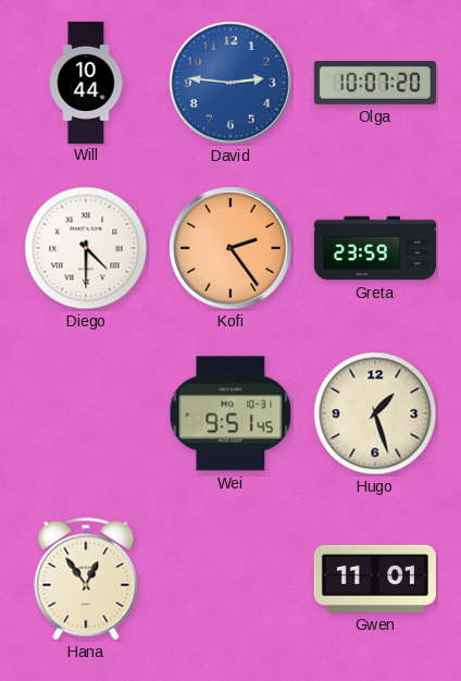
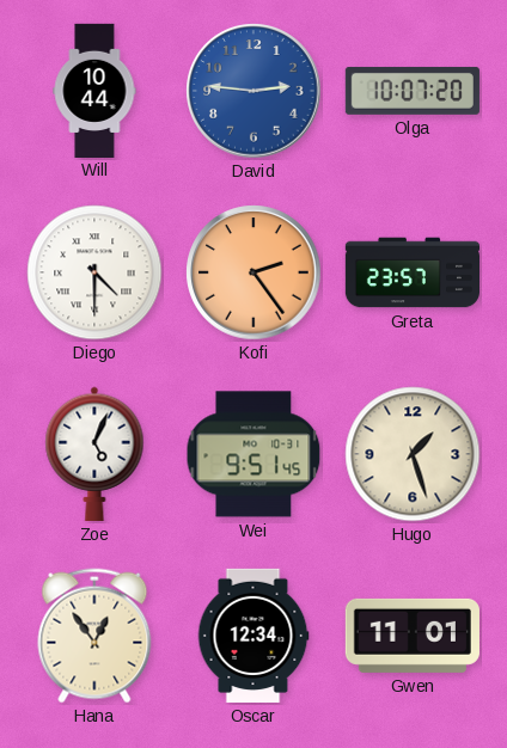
Greta: 23:59 -> 23:57
Zoe: none -> 5:04
Oscar: none -> 12:34
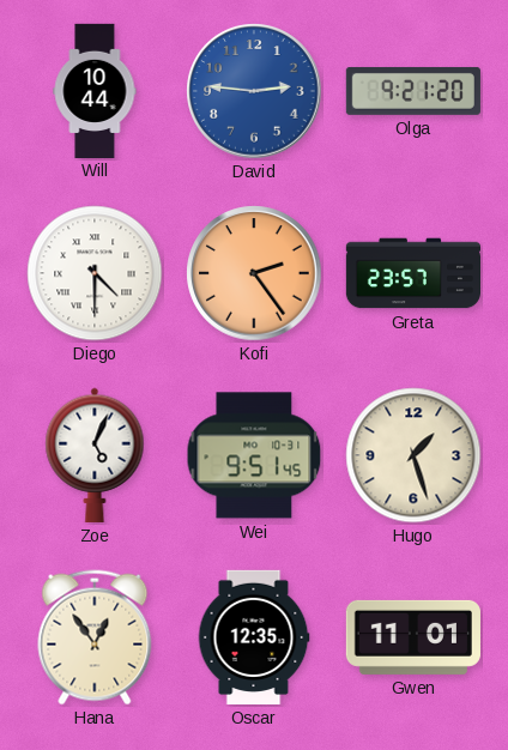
Olga: 10:07 -> 9:21
Oscar: 12:34 -> 12:35
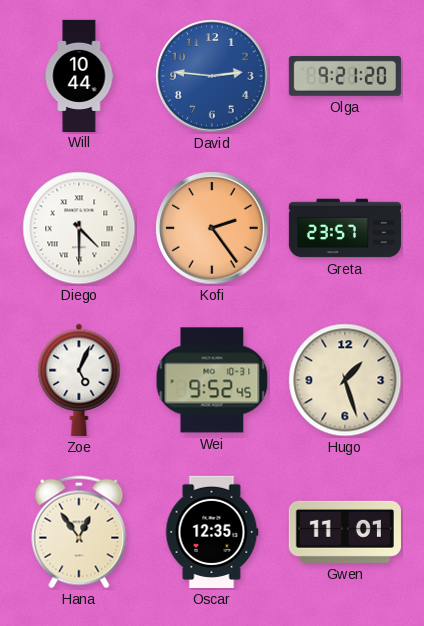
Wei: 9:51 -> 9:52
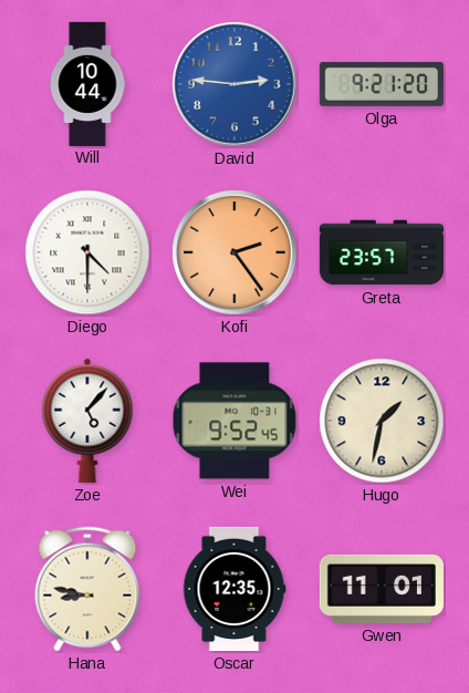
Zoe: 5:04 -> 5:07
Hugo: 1:27 -> 1:32
Hana: 12:54 -> 8:47
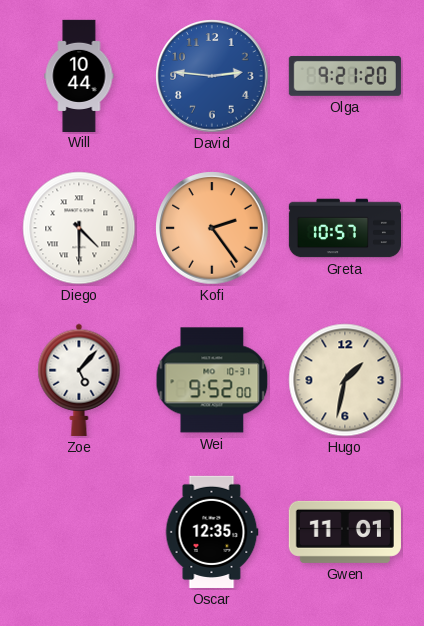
Greta: 23:57 -> 10:57
Wei: 9:52:45 -> 9:52:00
Hana: 8:47 -> none
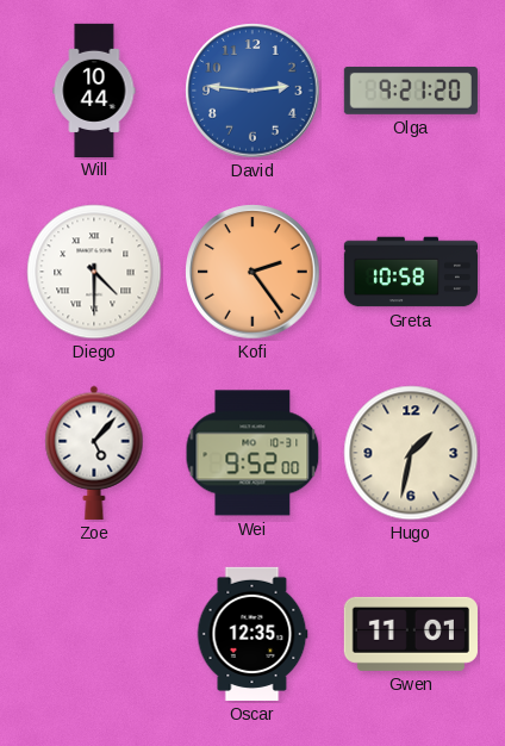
Greta: 10:57 -> 10:58
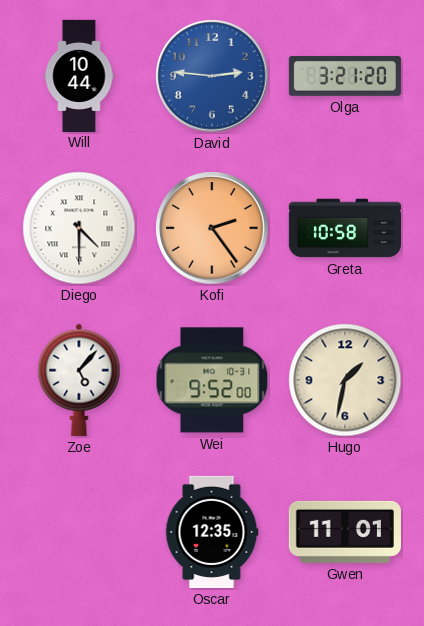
Olga: 9:21 -> 3:21
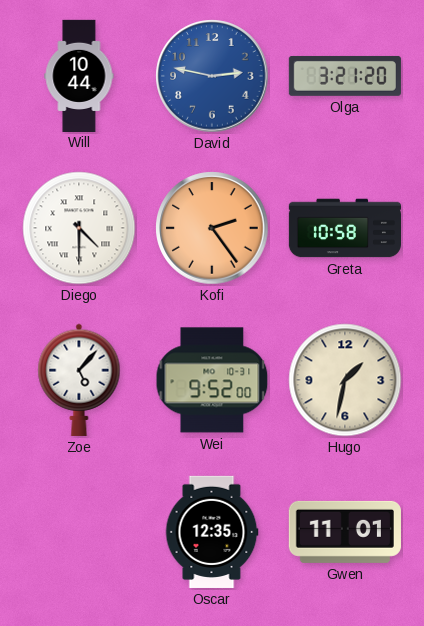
David: 2:46 -> 2:47
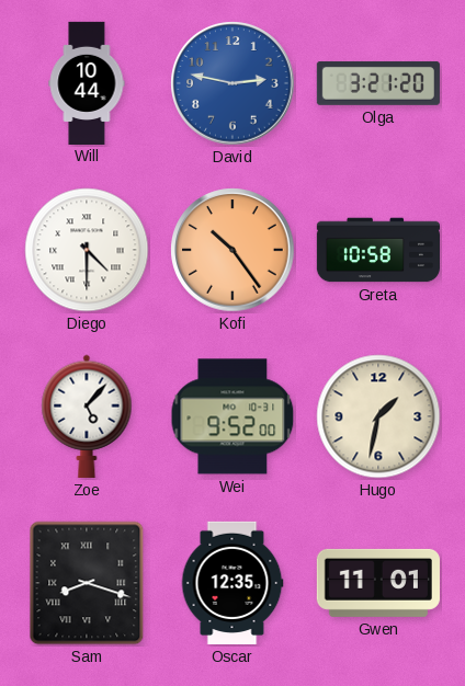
Kofi: 2:24 -> 10:24
Sam: none -> 8:18
